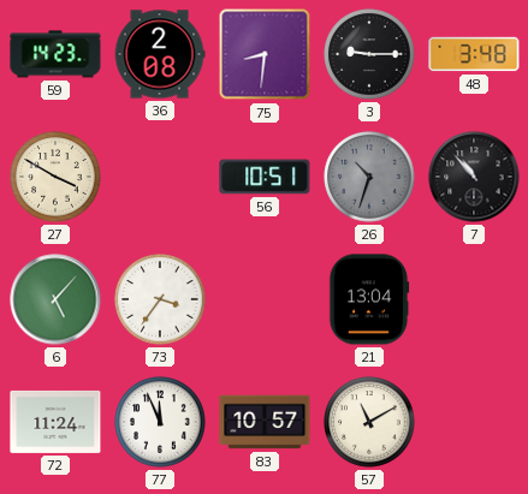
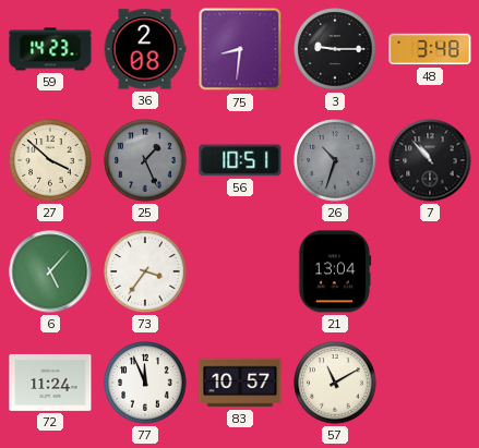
27: 3:50 -> 3:52
25: none -> 1:26
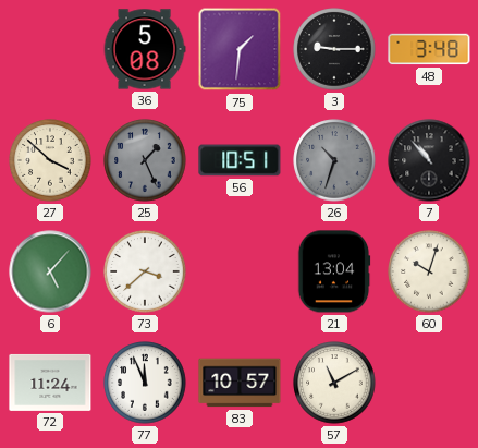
59: 14:23 -> none
36: 2:08 -> 5:08
75: 8:31 -> 1:31
73: 3:36 -> 3:38
60: none -> 10:03
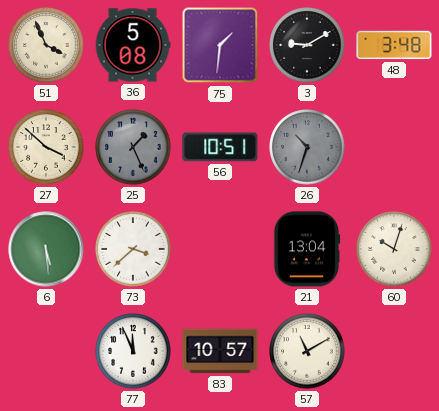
51: none -> 3:56
3: 9:15 -> 9:10
7: 10:53 -> none
6: 5:07 -> 5:29
72: 11:24 -> none
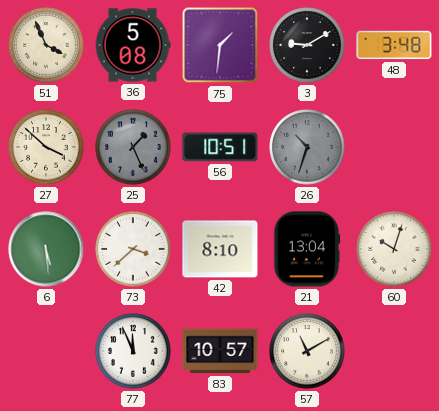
42: none -> 8:10
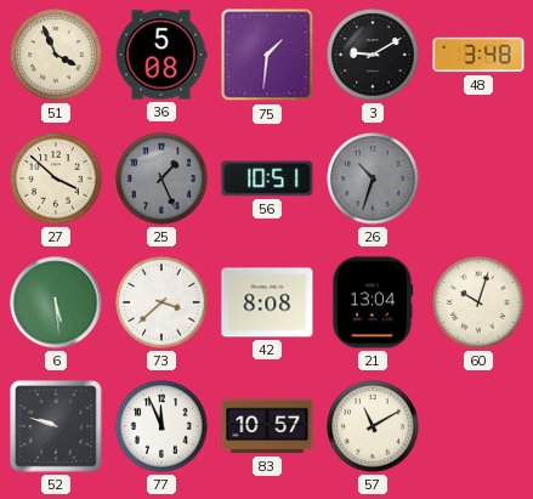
42: 8:10 -> 8:08
52: none -> 9:48
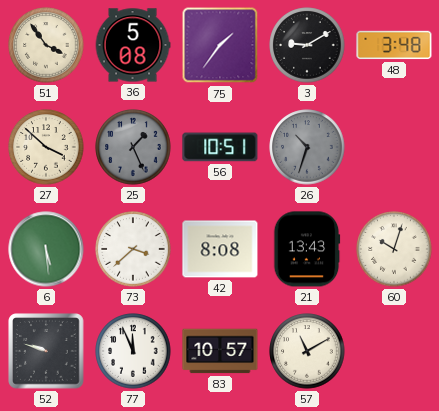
51: 3:56 -> 3:54
75: 1:31 -> 1:36
21: 13:04 -> 13:43
